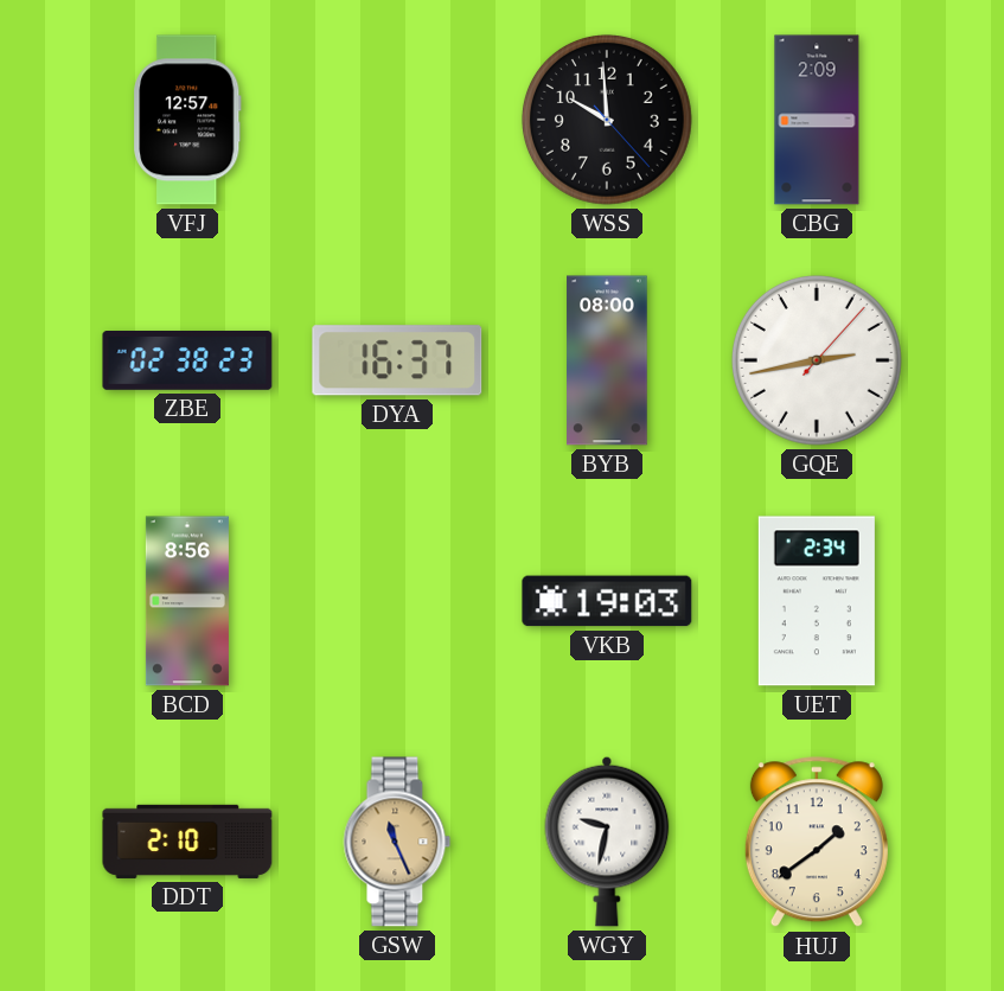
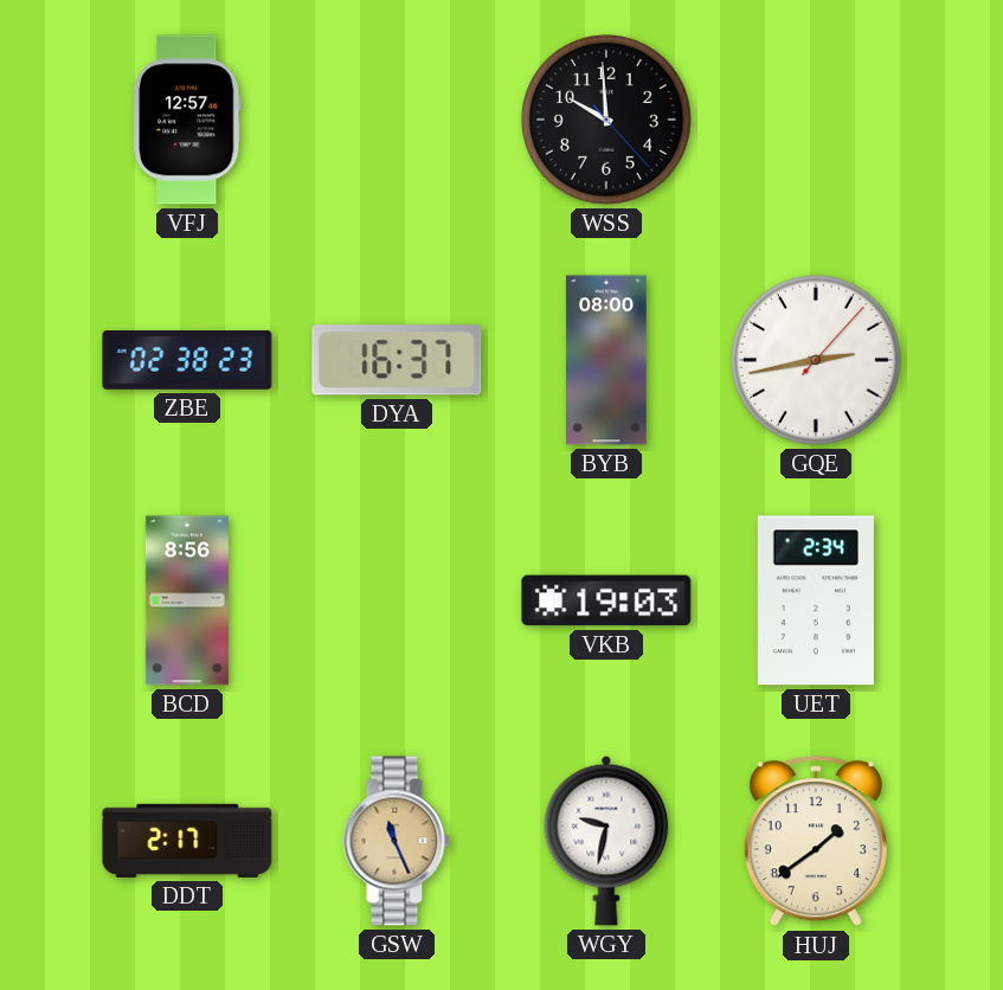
CBG: 2:09 -> none
DDT: 2:10 -> 2:17
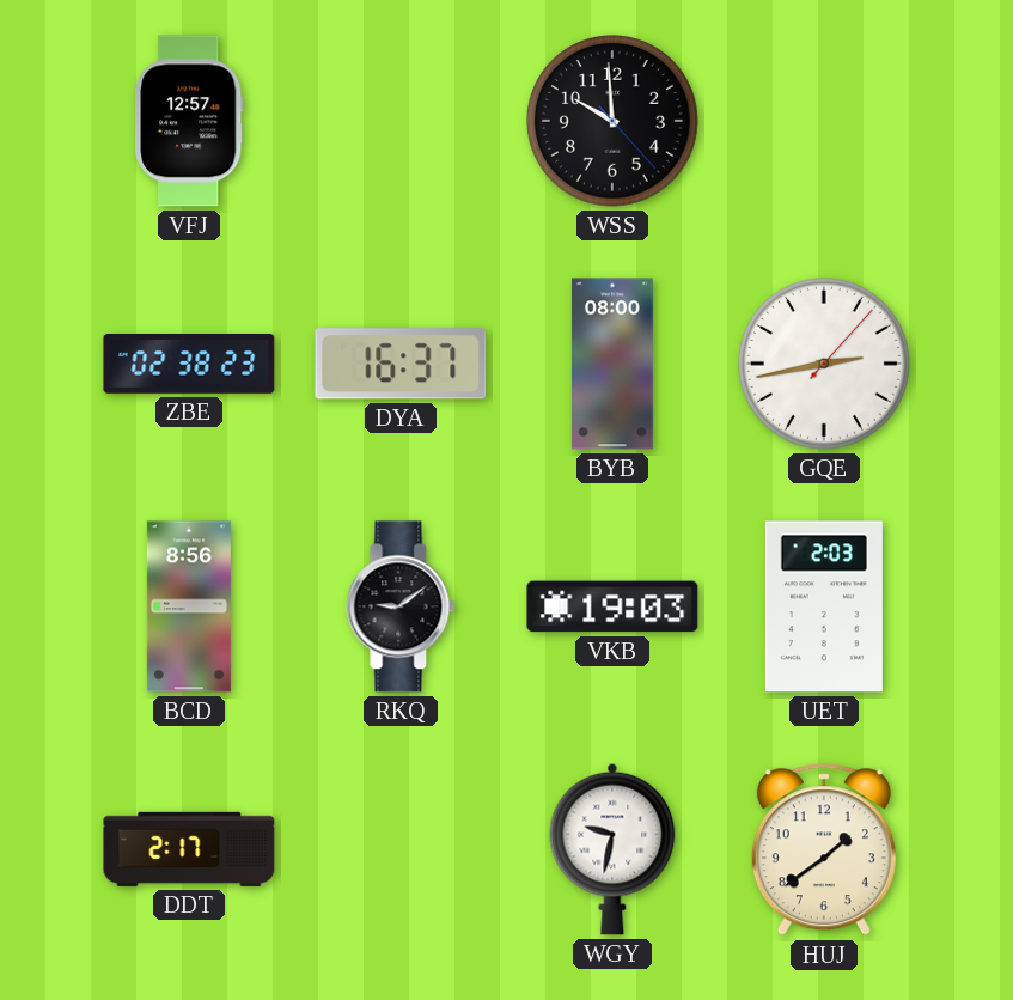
RKQ: none -> 9:09
UET: 2:34 -> 2:03
GSW: 11:26 -> none
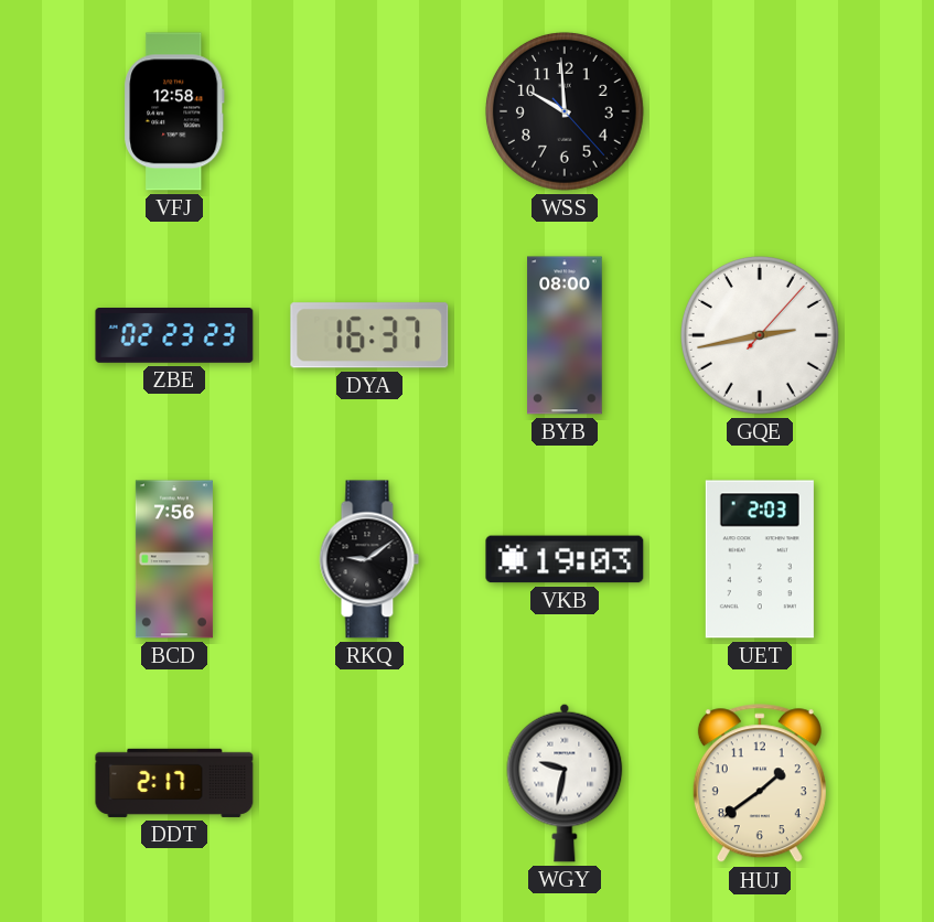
VFJ: 12:57 -> 12:58
ZBE: 02:38 -> 02:23
BCD: 8:56 -> 7:56
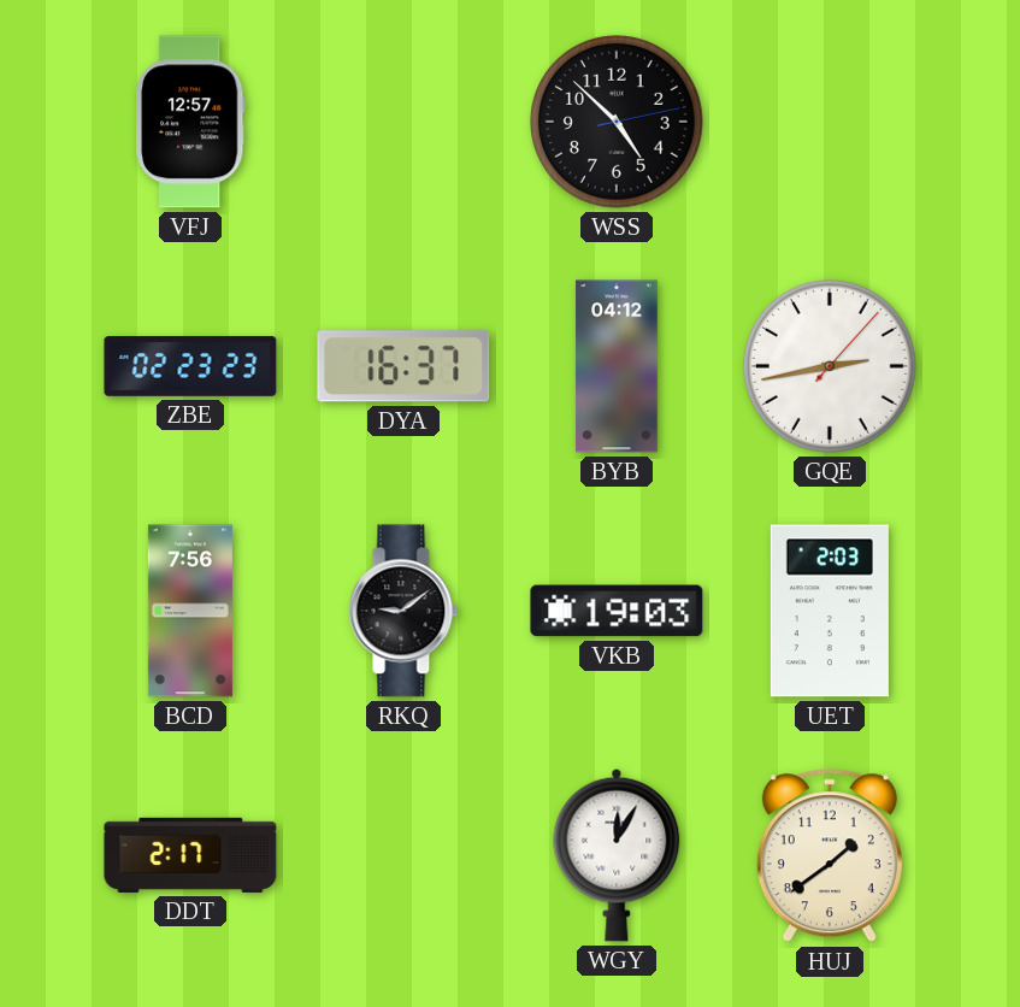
VFJ: 12:58 -> 12:57
WSS: 9:59 -> 4:52
BYB: 08:00 -> 04:12
WGY: 9:32 -> 12:05
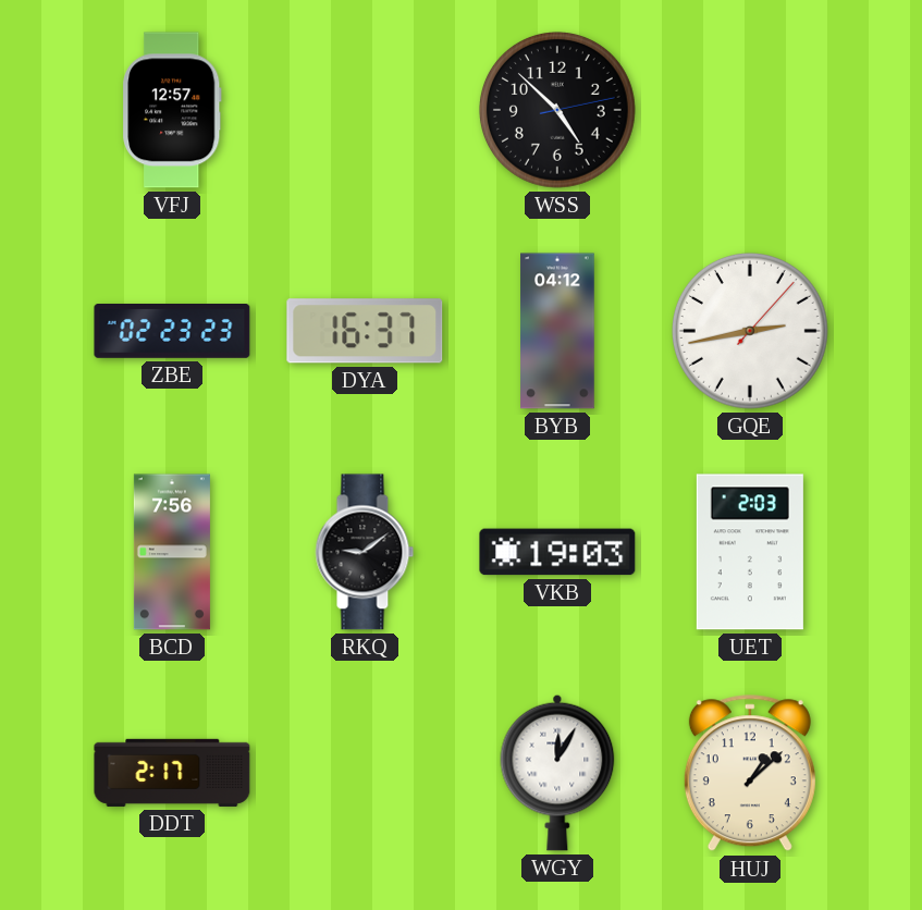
HUJ: 1:39 -> 1:08
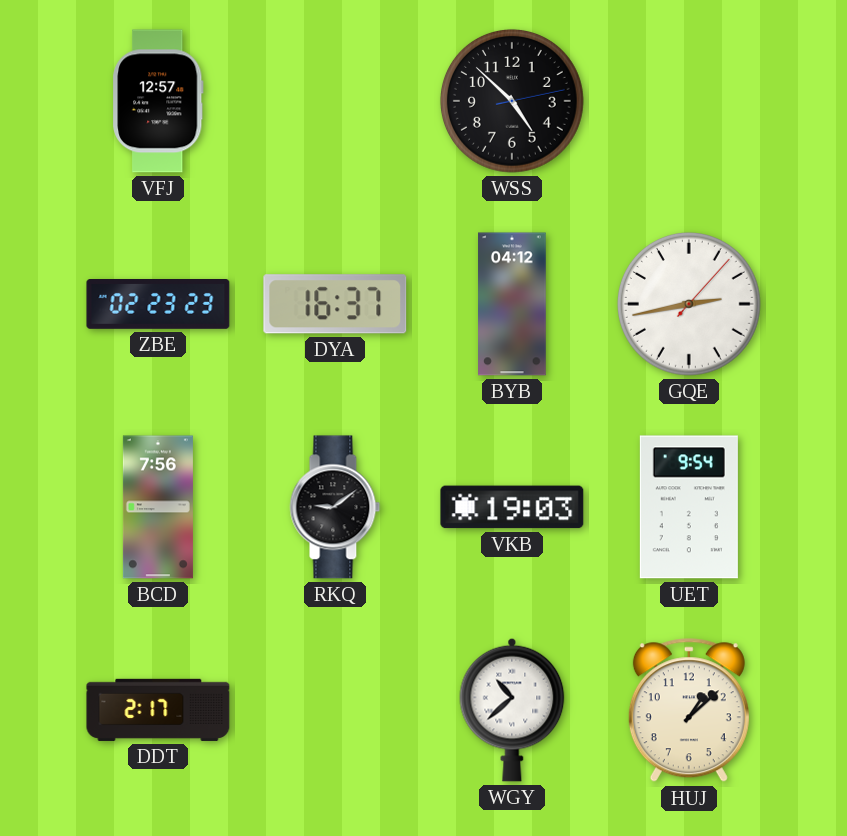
UET: 2:03 -> 9:54
WGY: 12:05 -> 10:38
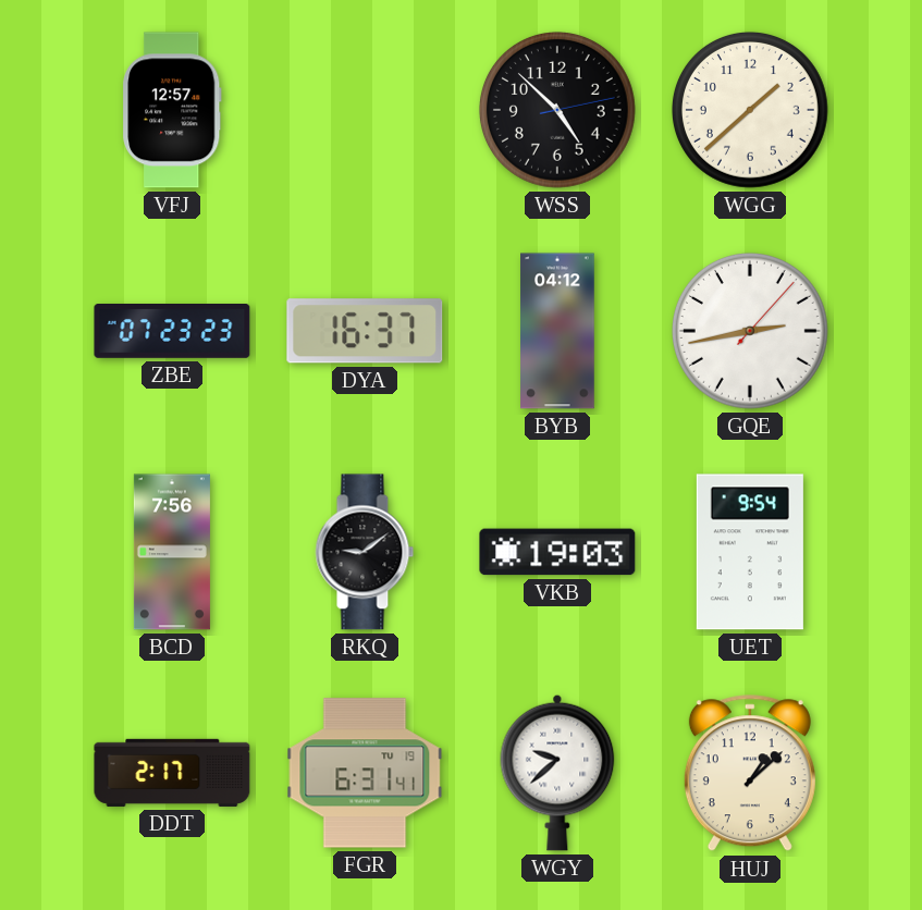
WGG: none -> 1:38
ZBE: 02:23 -> 07:23
FGR: none -> 6:31
WGY: 10:38 -> 9:38
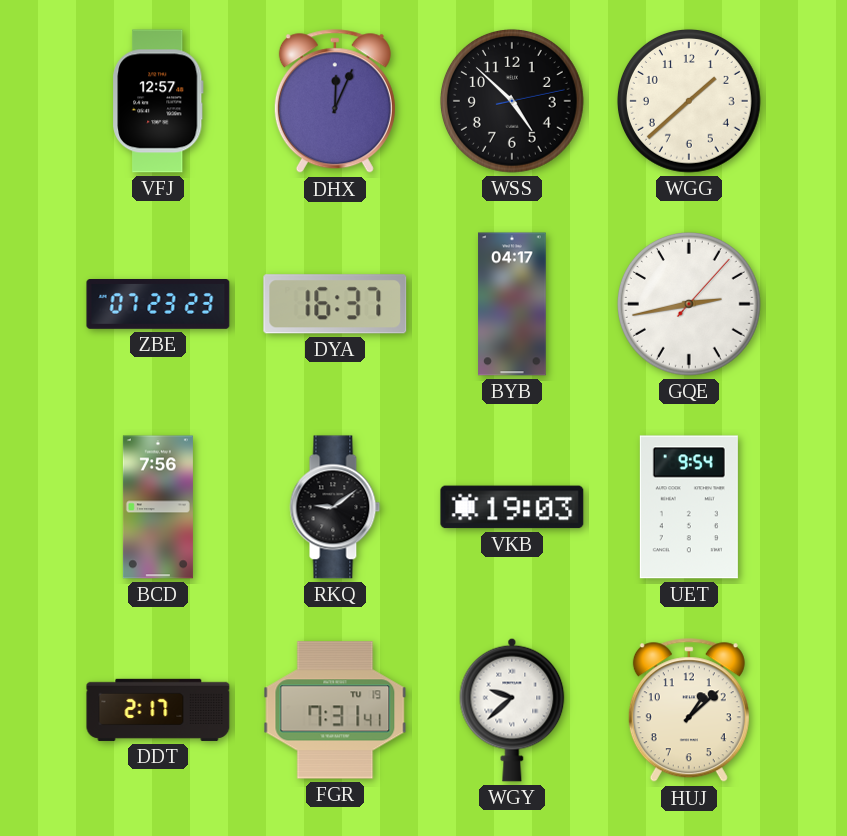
DHX: none -> 12:04
BYB: 04:12 -> 04:17
FGR: 6:31 -> 7:31
